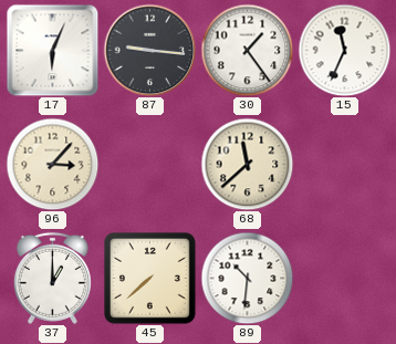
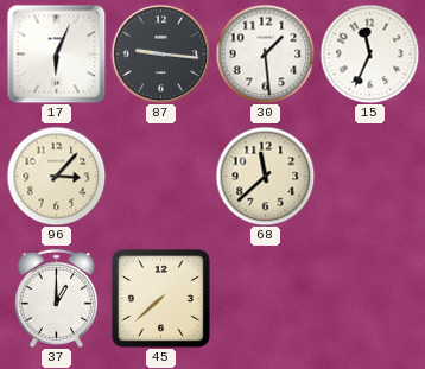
30: 1:24 -> 1:29
89: 10:31 -> none
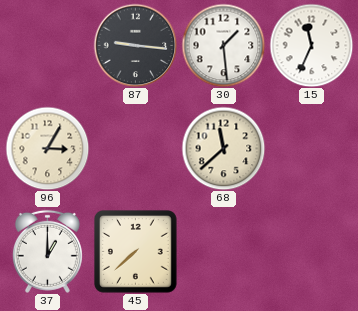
17: 6:04 -> none
96: 3:07 -> 3:05
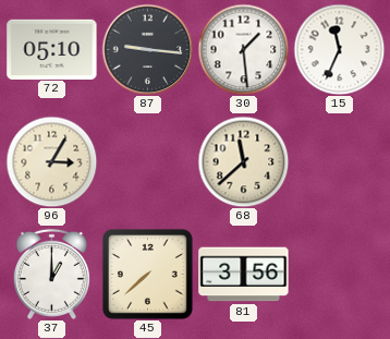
72: none -> 05:10
81: none -> 3:56
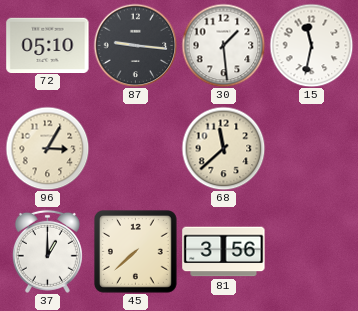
15: 11:34 -> 11:32
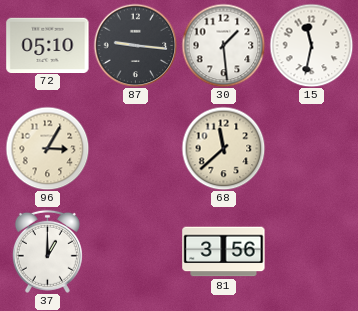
45: 7:38 -> none
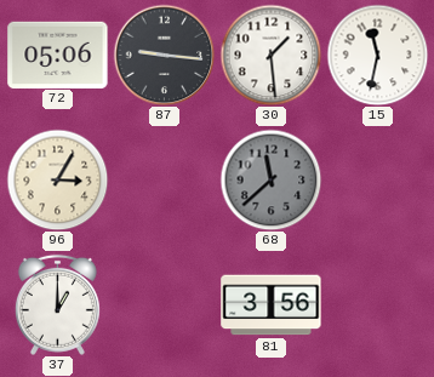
72: 05:10 -> 05:06
68 dial: cream -> grey
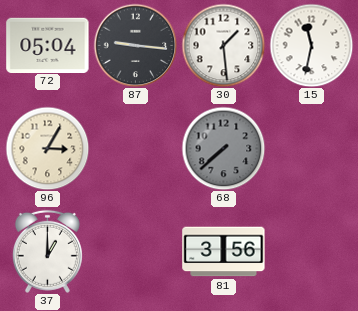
72: 05:06 -> 05:04
68: 11:38 -> 7:38
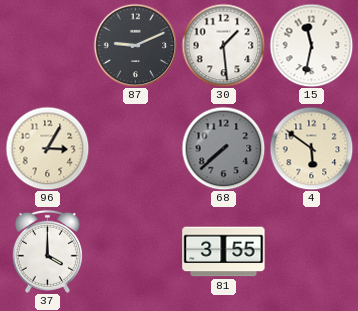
72: 05:04 -> none
87: 9:16 -> 9:11
4: none -> 5:51
37: 1:00 -> 4:00
81: 3:56 -> 3:55
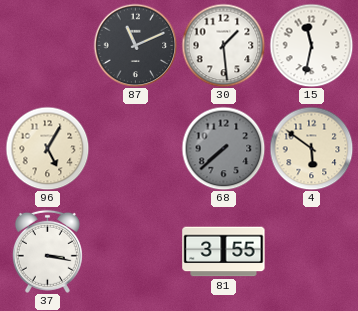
87: 9:11 -> 11:11
96: 3:05 -> 5:05
37: 4:00 -> 3:17
